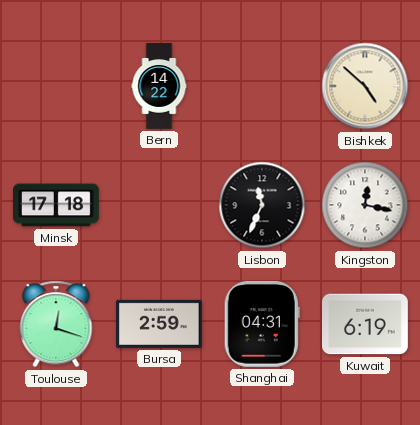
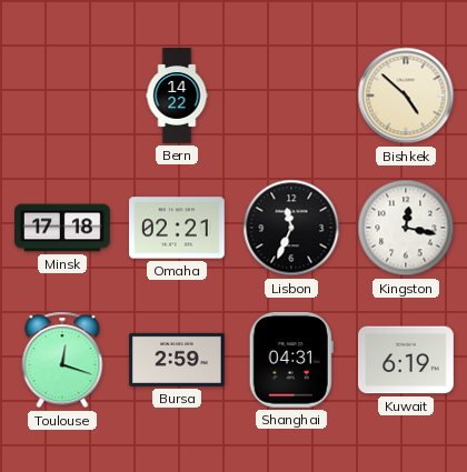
Omaha: none -> 02:21
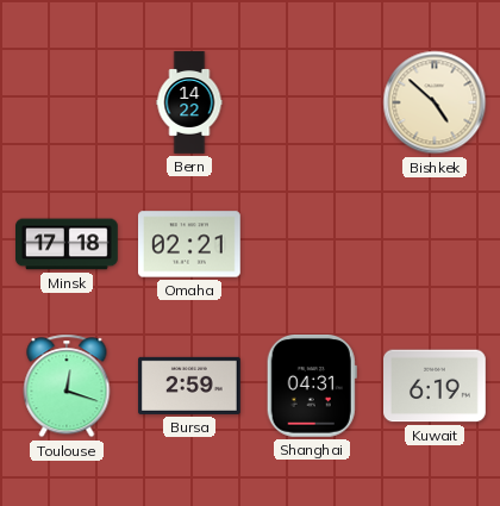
Lisbon: 11:34 -> none
Kingston: 12:17 -> none
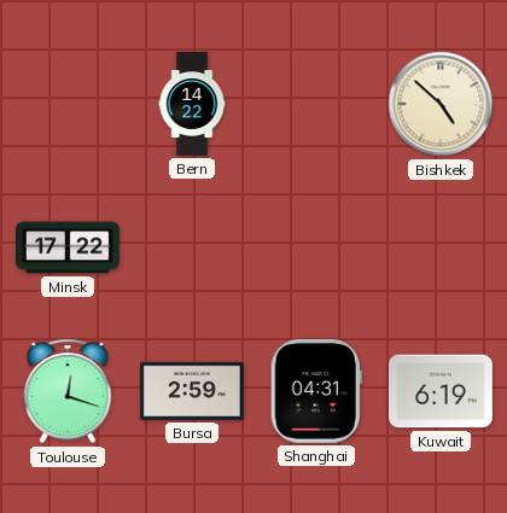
Minsk: 17:18 -> 17:22
Omaha: 02:21 -> none
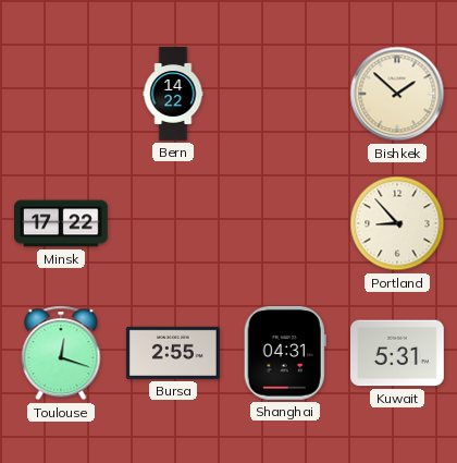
Bishkek: 4:52 -> 1:52
Portland: none -> 8:53
Bursa: 2:59 -> 2:55
Kuwait: 6:19 -> 5:31
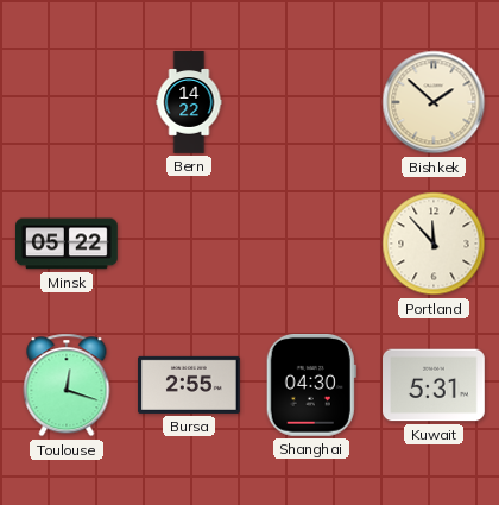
Minsk: 17:22 -> 05:22
Portland: 8:53 -> 11:53
Shanghai: 04:31 -> 04:30
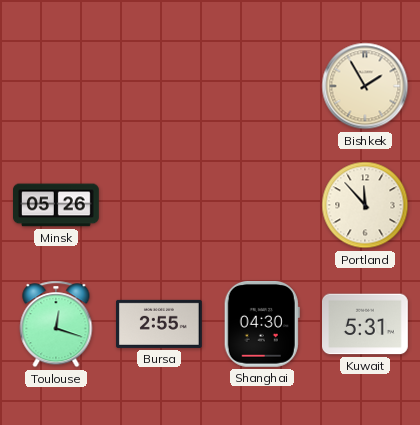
Bern: 14:22 -> none
Bishkek: 1:52 -> 1:55
Minsk: 05:22 -> 05:26
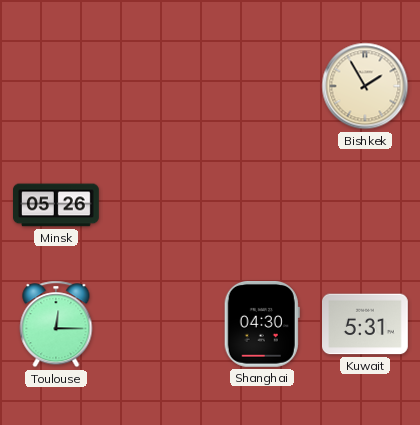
Portland: 11:53 -> none
Toulouse: 12:18 -> 12:15
Bursa: 2:55 -> none
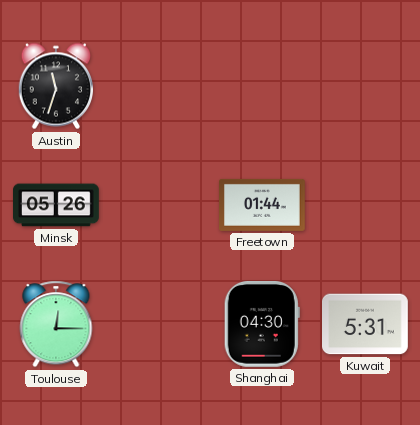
Austin: none -> 11:33
Bishkek: 1:55 -> none
Freetown: none -> 01:44
